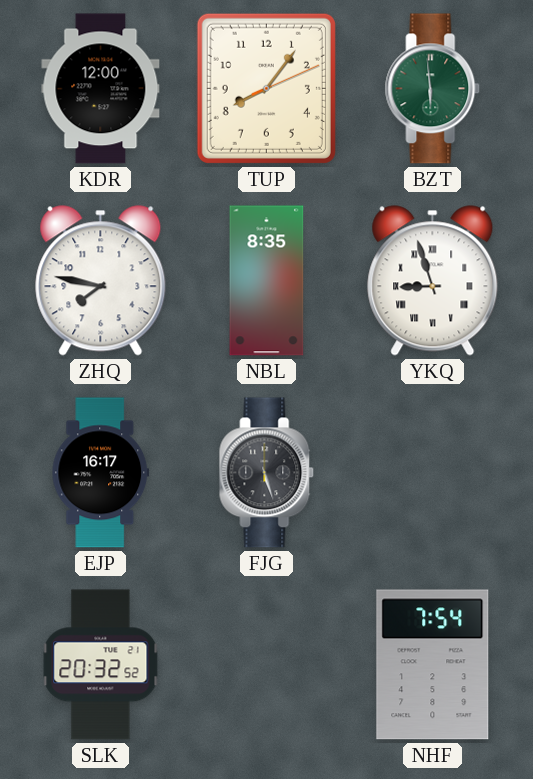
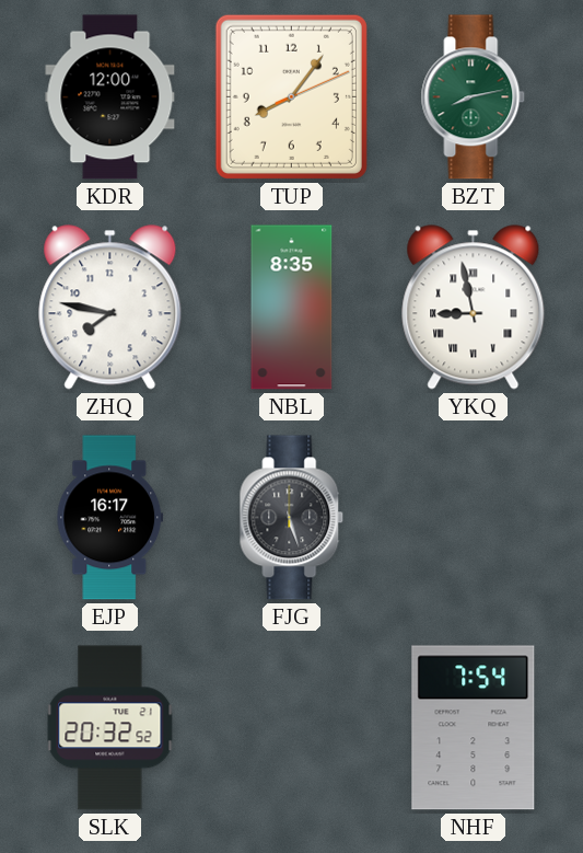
BZT: 5:59 -> 8:13
YKQ: 8:57 -> 8:58
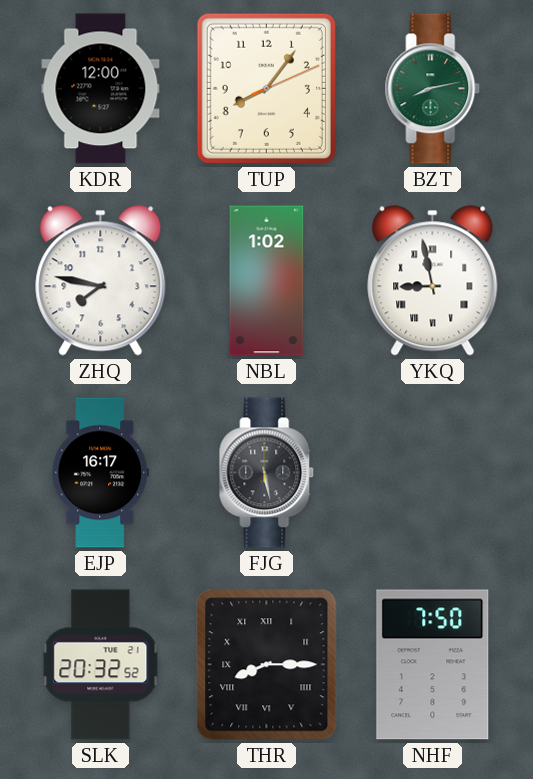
NBL: 8:35 -> 1:02
FJG: 5:27 -> 5:28
THR: none -> 8:15
NHF: 7:54 -> 7:50
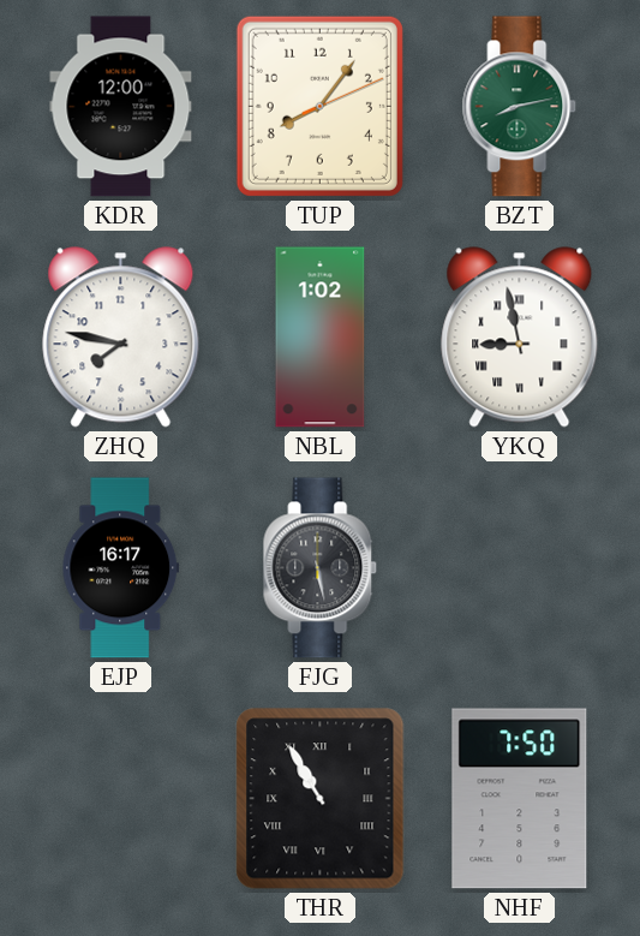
SLK: 20:32 -> none
THR: 8:15 -> 10:55
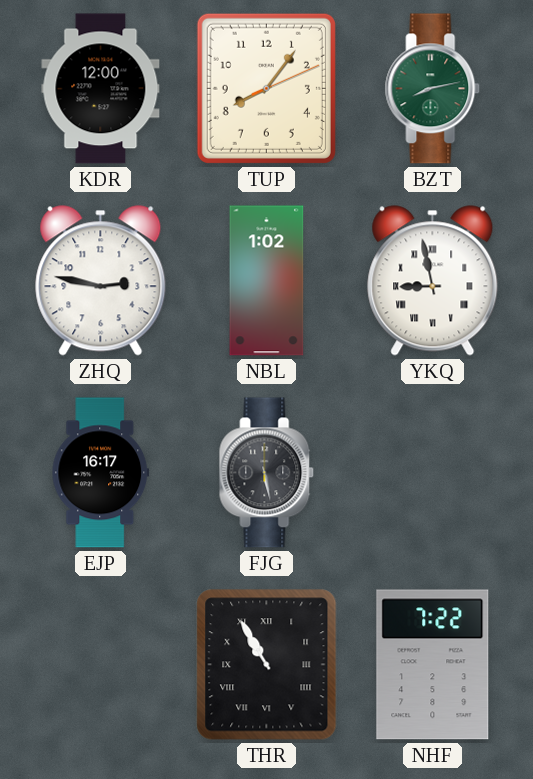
ZHQ: 7:47 -> 2:47
NHF: 7:50 -> 7:22
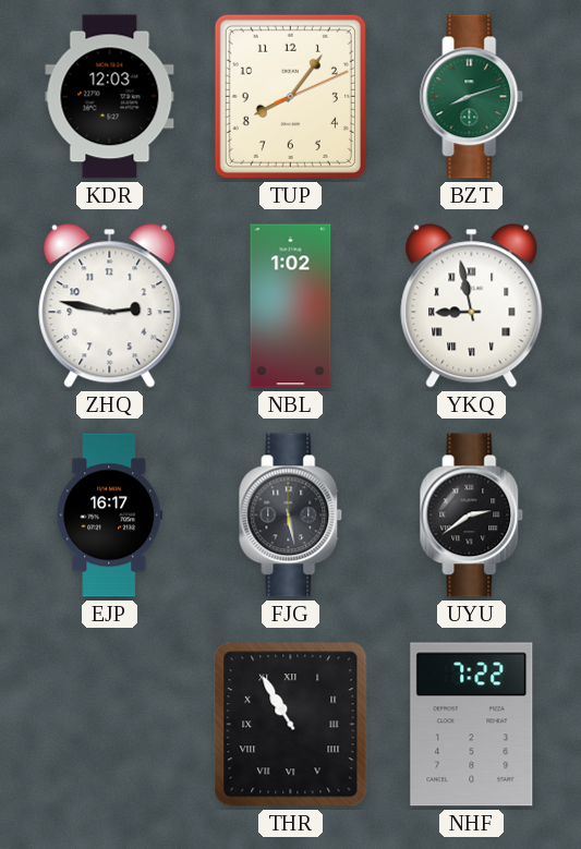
KDR: 12:00 -> 12:03
BZT: 8:13 -> 8:12
UYU: none -> 2:39
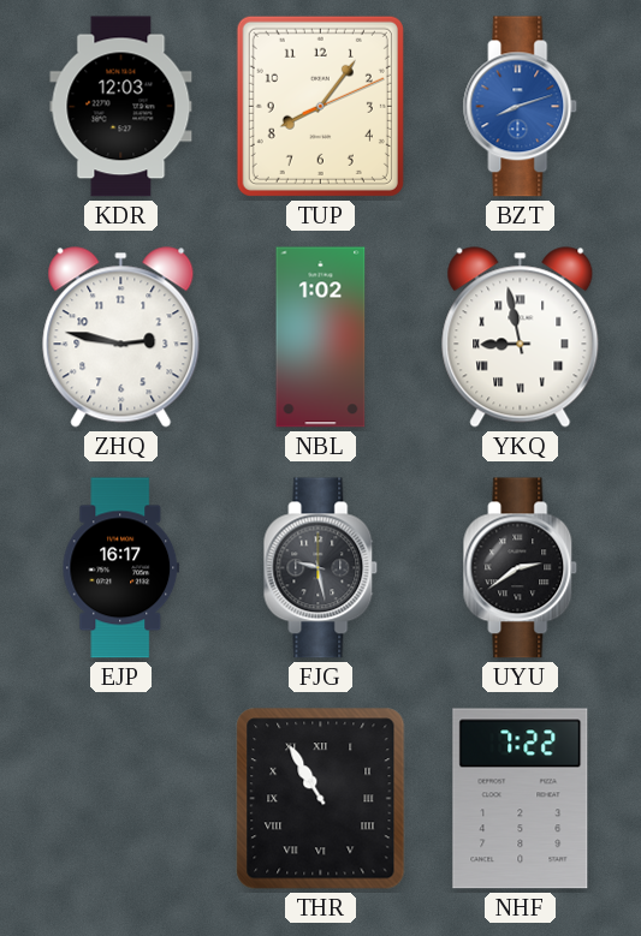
BZT dial: green -> blue
FJG: 5:28 -> 9:28
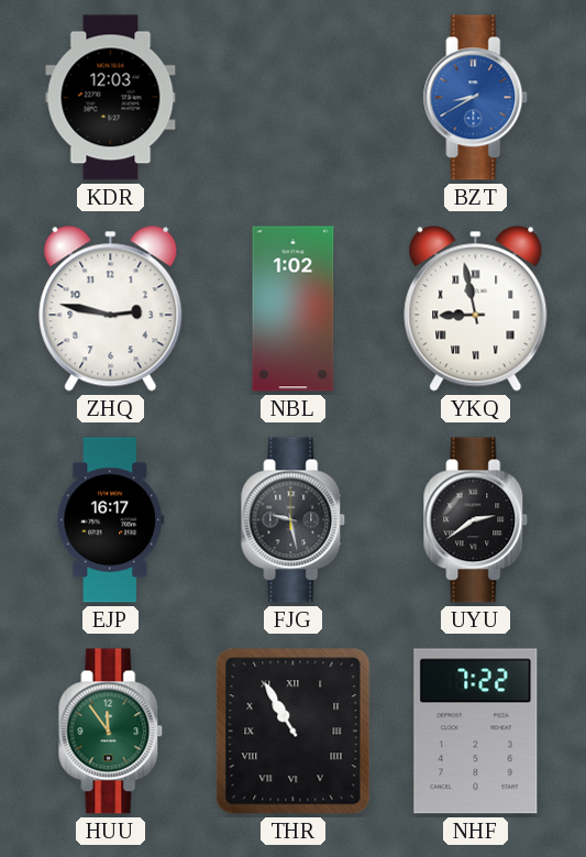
TUP: 8:06 -> none
BZT: 8:12 -> 8:40
HUU: none -> 11:54
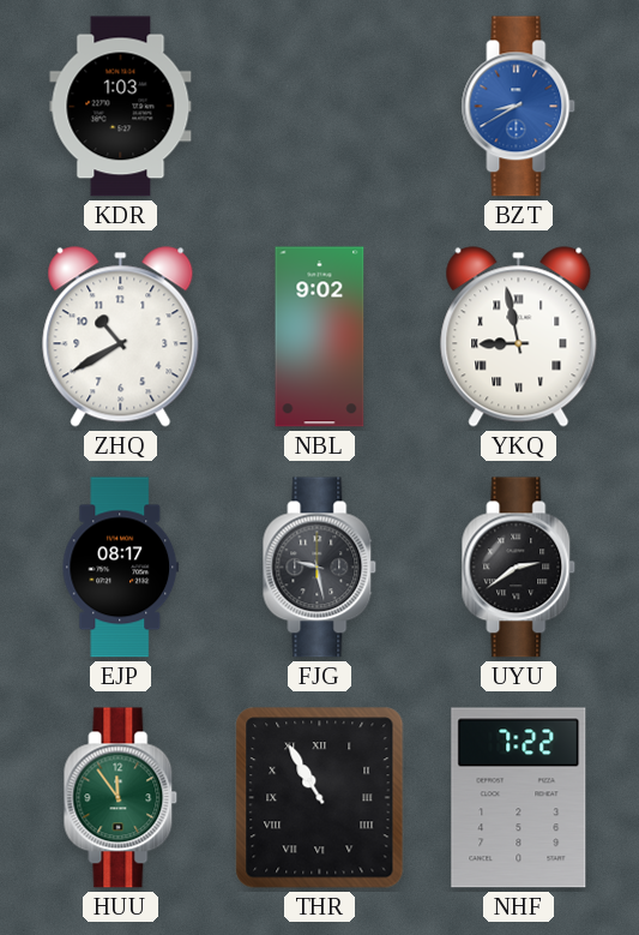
KDR: 12:03 -> 1:03
ZHQ: 2:47 -> 10:40
NBL: 1:02 -> 9:02
EJP: 16:17 -> 08:17
